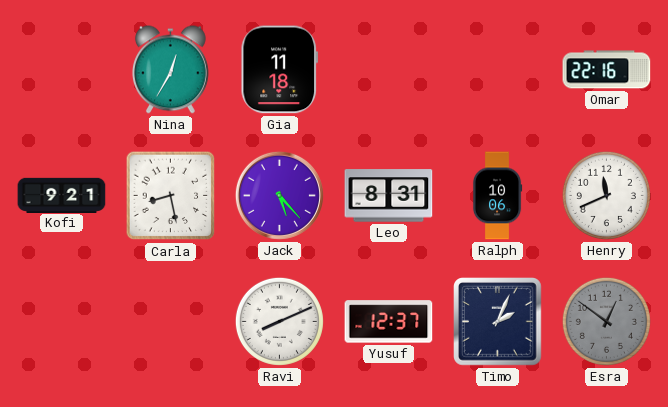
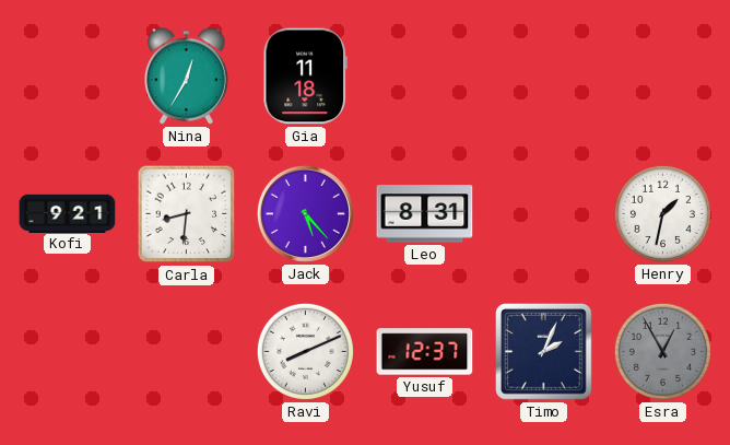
Omar: 22:16 -> none
Carla: 8:28 -> 8:31
Ralph: 10:06 -> none
Henry: 11:41 -> 1:32
Esra: 12:51 -> 12:55
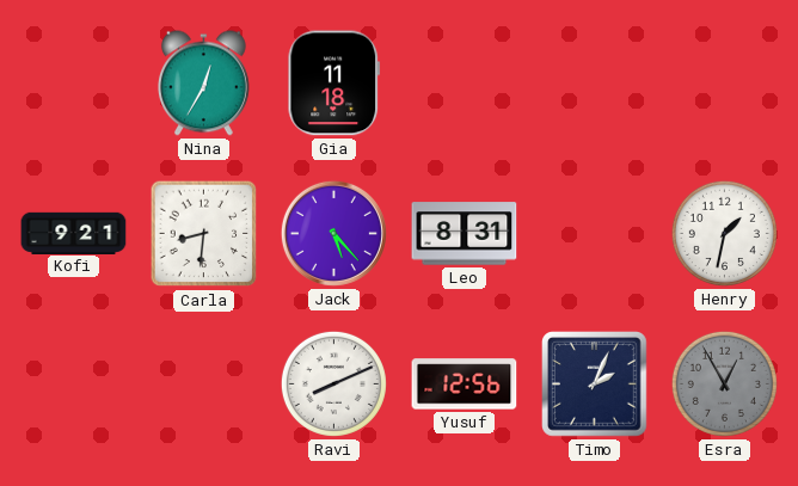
Yusuf: 12:37 -> 12:56
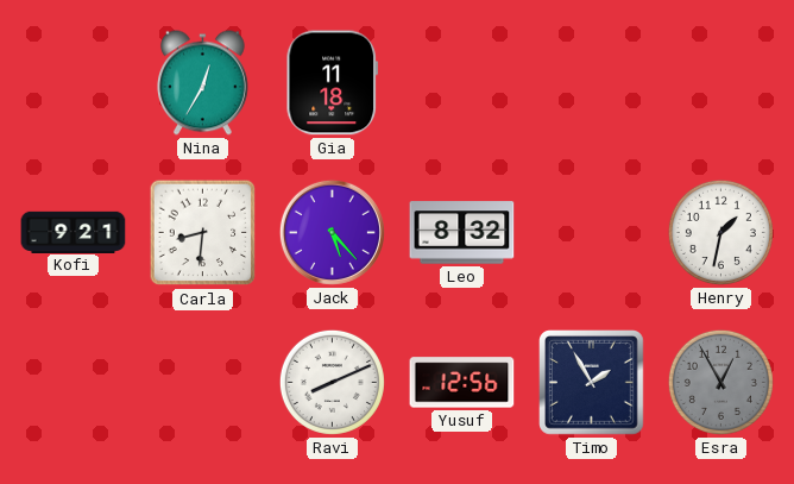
Leo: 8:31 -> 8:32
Timo: 2:04 -> 1:55
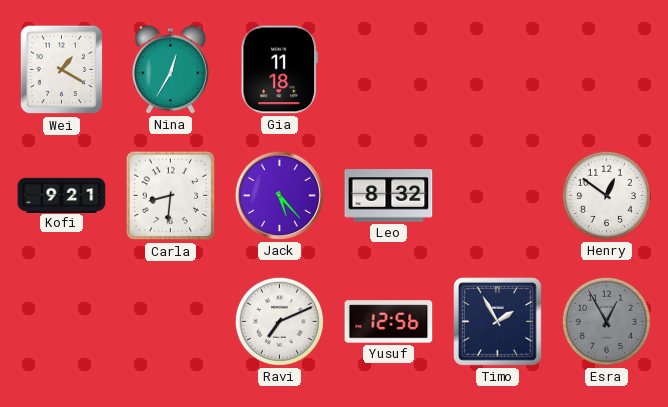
Wei: none -> 1:20
Henry: 1:32 -> 12:51
Ravi: 8:11 -> 7:11
